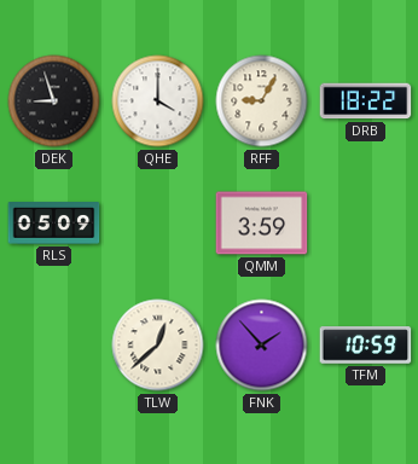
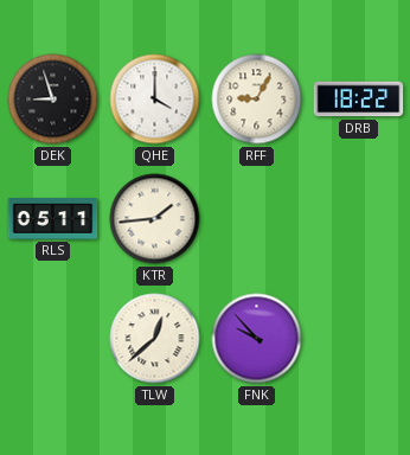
RLS: 05:09 -> 05:11
KTR: none -> 1:44
QMM: 3:59 -> none
FNK: 1:53 -> 9:53
TFM: 10:59 -> none
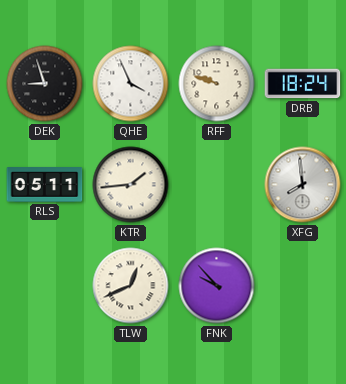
QHE: 4:00 -> 3:56
RFF: 9:05 -> 9:48
DRB: 18:22 -> 18:24
XFG: none -> 7:59
TLW: 12:38 -> 12:41
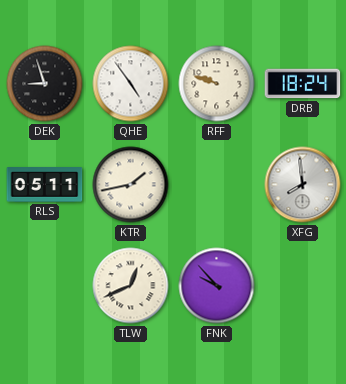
QHE: 3:56 -> 4:54
KTR: 1:44 -> 1:43
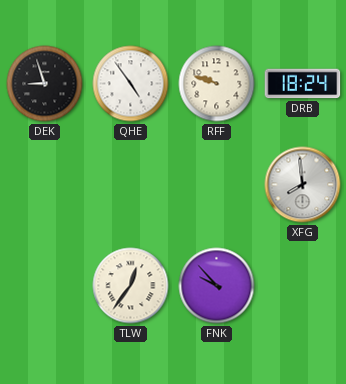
RLS: 05:11 -> none
KTR: 1:43 -> none
TLW: 12:41 -> 12:36
